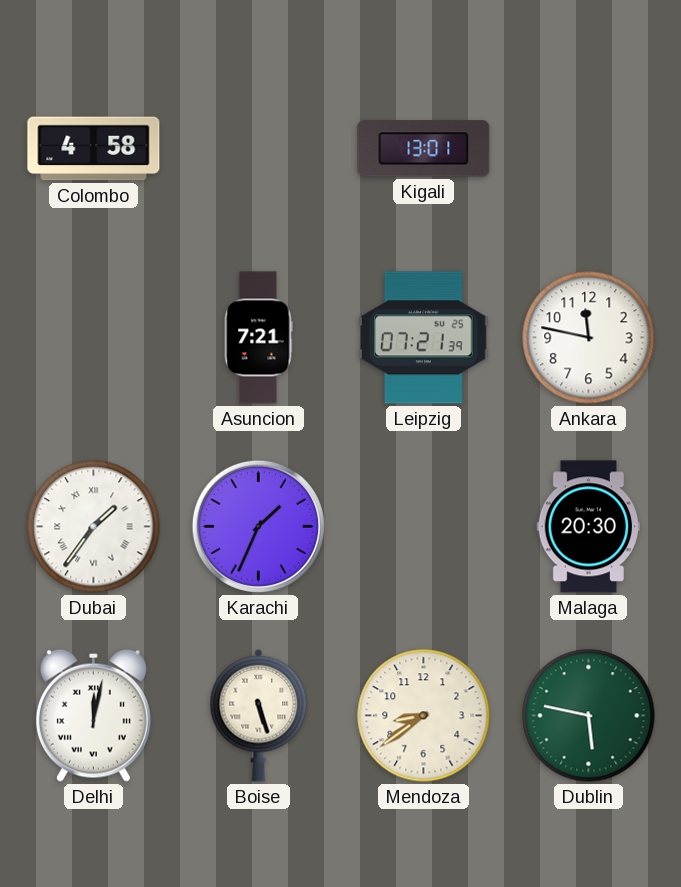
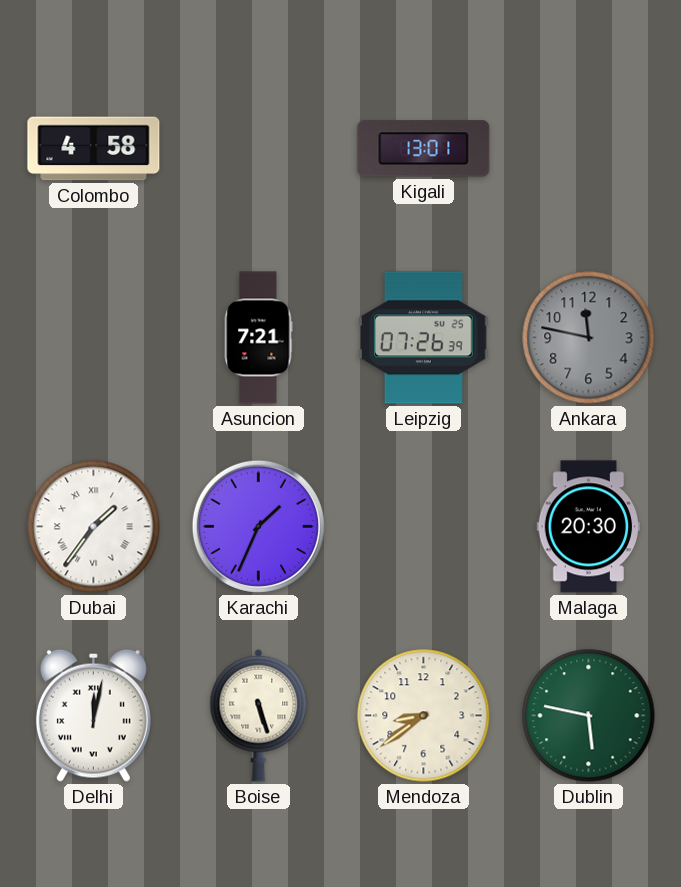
Leipzig: 07:21 -> 07:26
Ankara dial: white -> grey
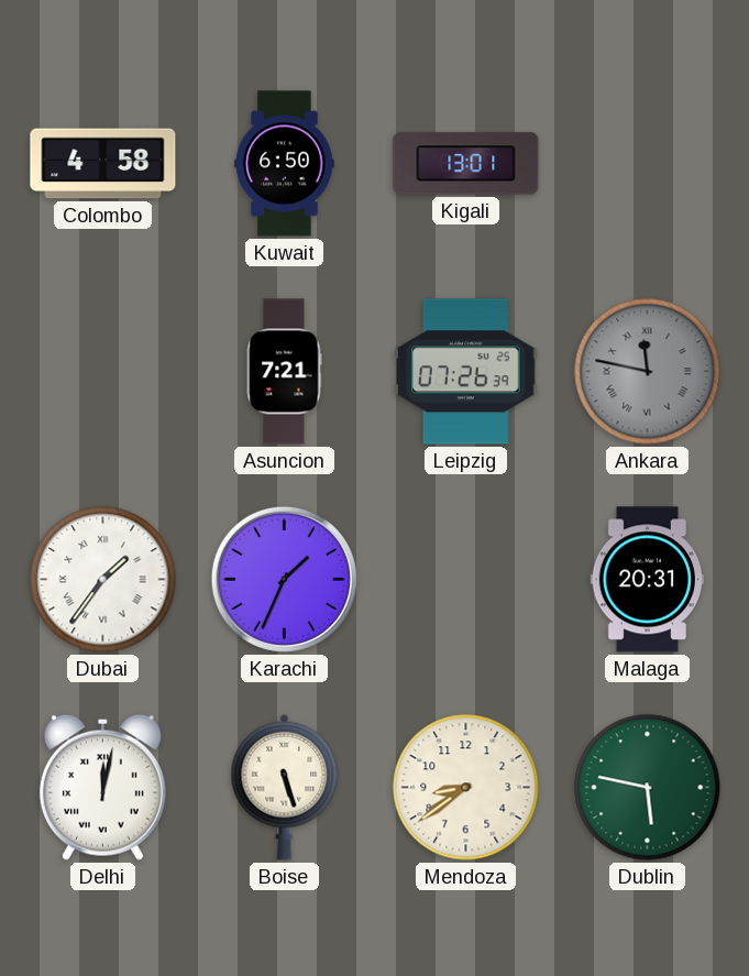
Kuwait: none -> 6:50
Ankara numerals: Arabic -> Roman
Malaga: 20:30 -> 20:31
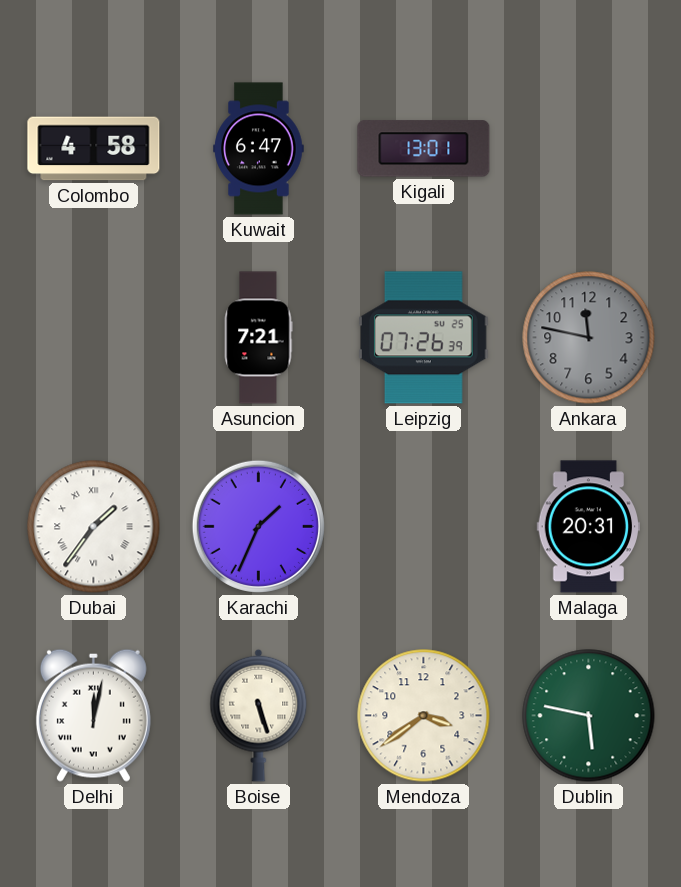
Kuwait: 6:50 -> 6:47
Ankara numerals: Roman -> Arabic
Mendoza: 8:39 -> 3:39
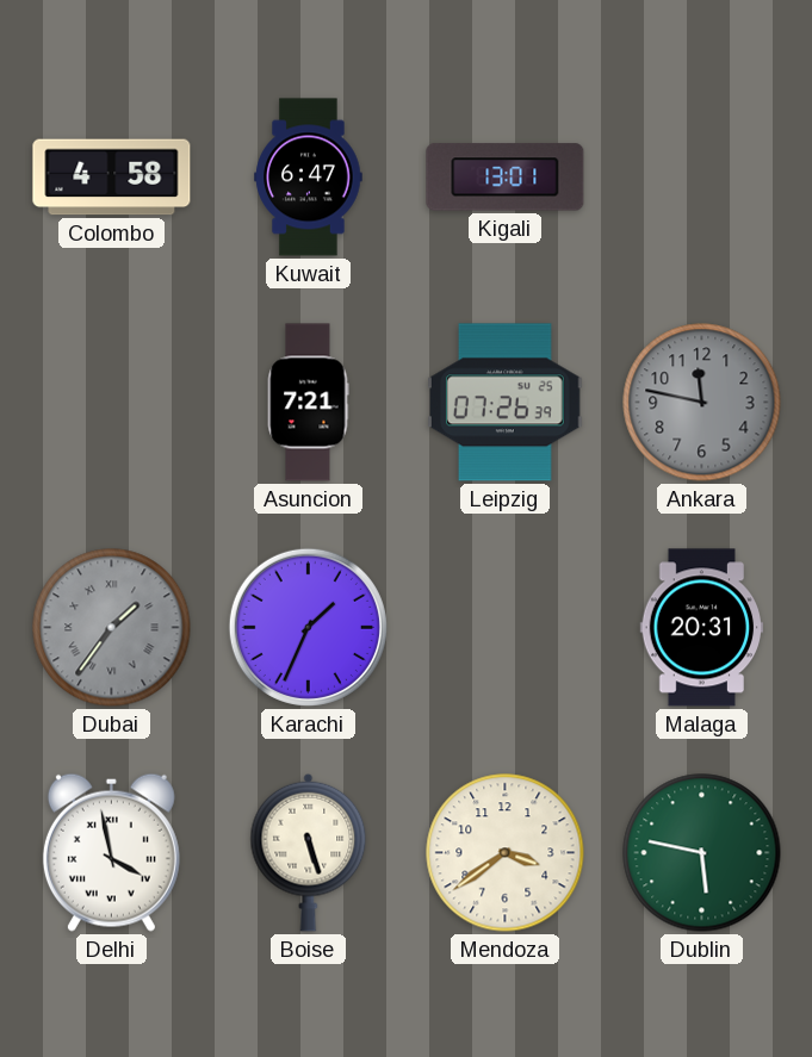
Dubai dial: white -> grey
Delhi: 12:02 -> 3:58
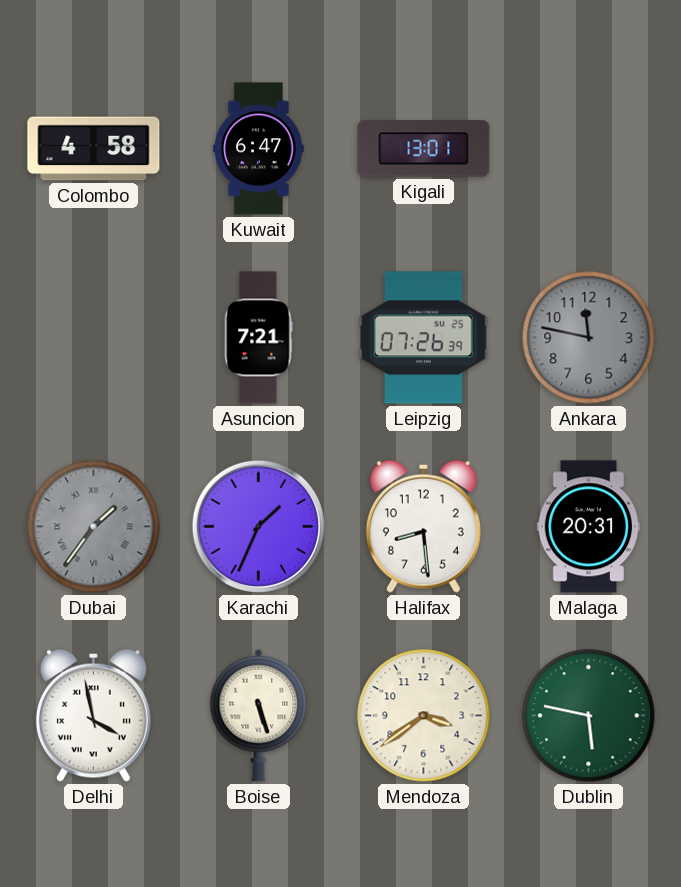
Halifax: none -> 8:29
